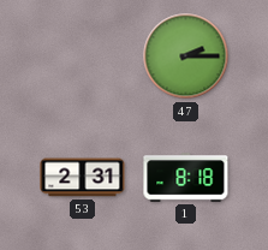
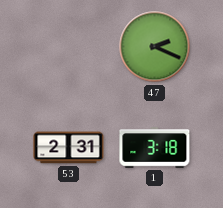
47: 2:15 -> 2:19
1: 8:18 -> 3:18
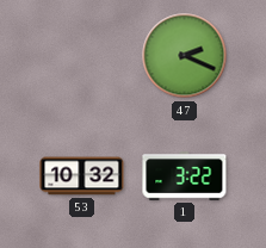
53: 2:31 -> 10:32
1: 3:18 -> 3:22
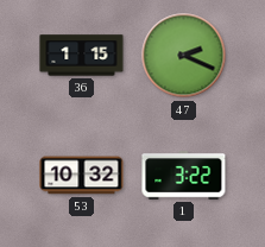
36: none -> 1:15
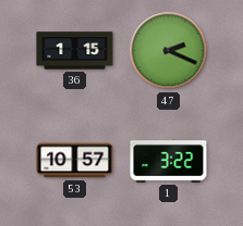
53: 10:32 -> 10:57
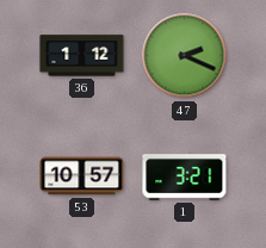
36: 1:15 -> 1:12
1: 3:22 -> 3:21
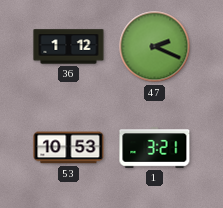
53: 10:57 -> 10:53
